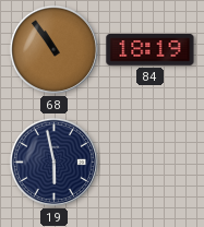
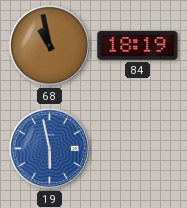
68: 10:54 -> 10:58
19 dial: navy -> blue
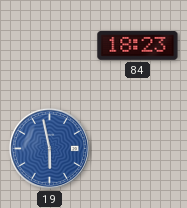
68: 10:58 -> none
84: 18:19 -> 18:23
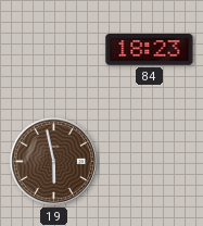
19 dial: blue -> brown
